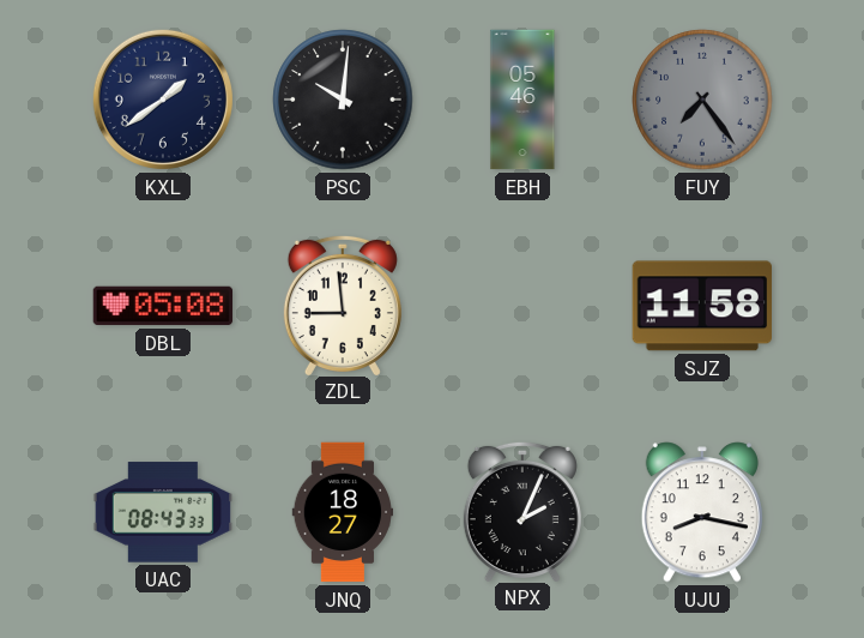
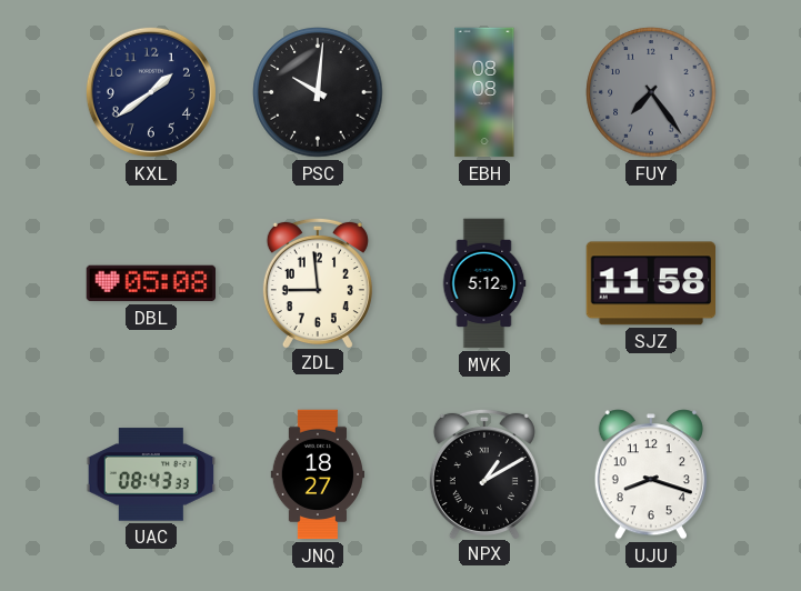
EBH: 05:46 -> 08:08
MVK: none -> 5:12
NPX: 2:04 -> 1:10
UJU: 8:17 -> 8:18
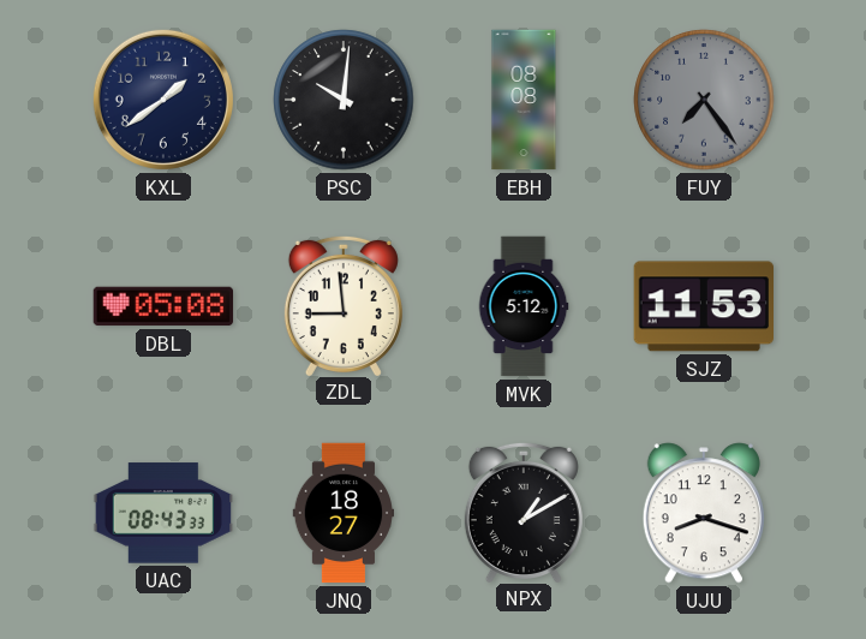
SJZ: 11:58 -> 11:53
